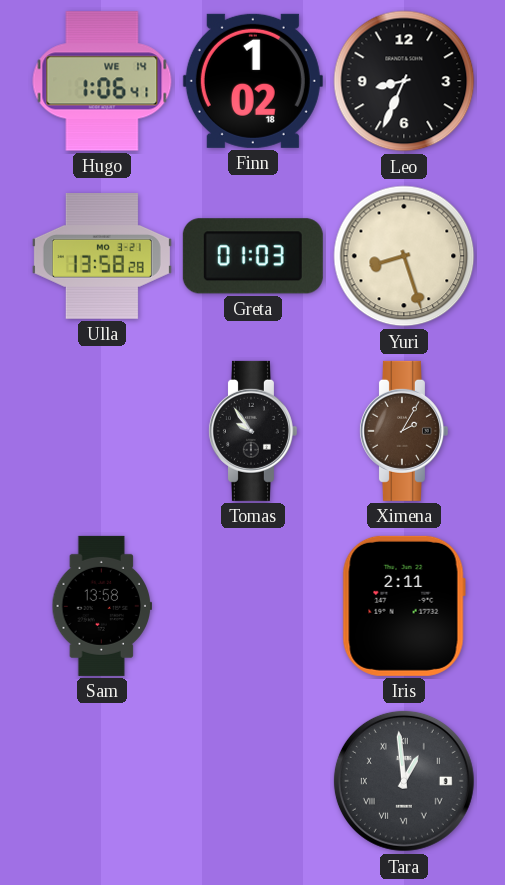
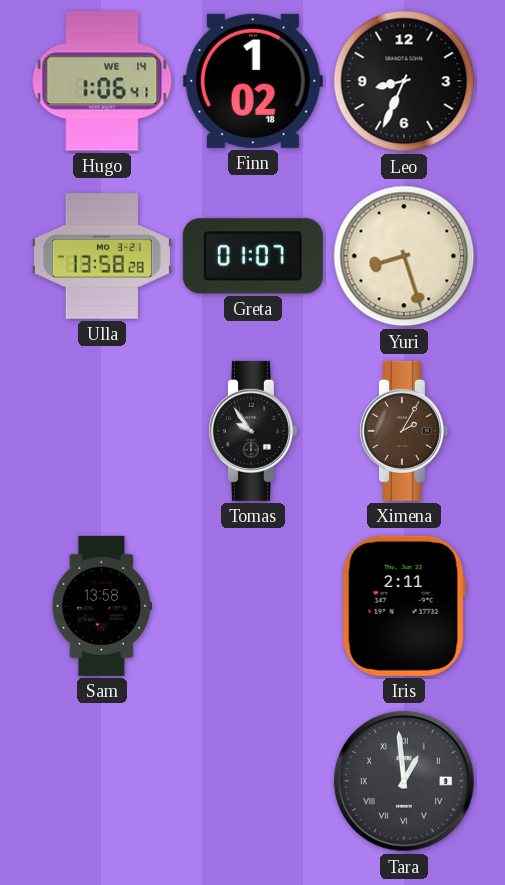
Greta: 01:03 -> 01:07
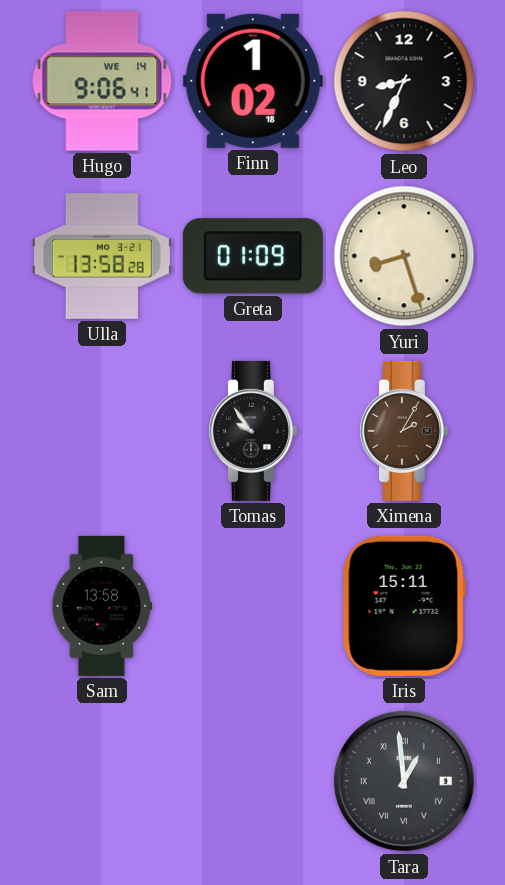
Hugo: 1:06 -> 9:06
Greta: 01:07 -> 01:09
Iris: 2:11 -> 15:11
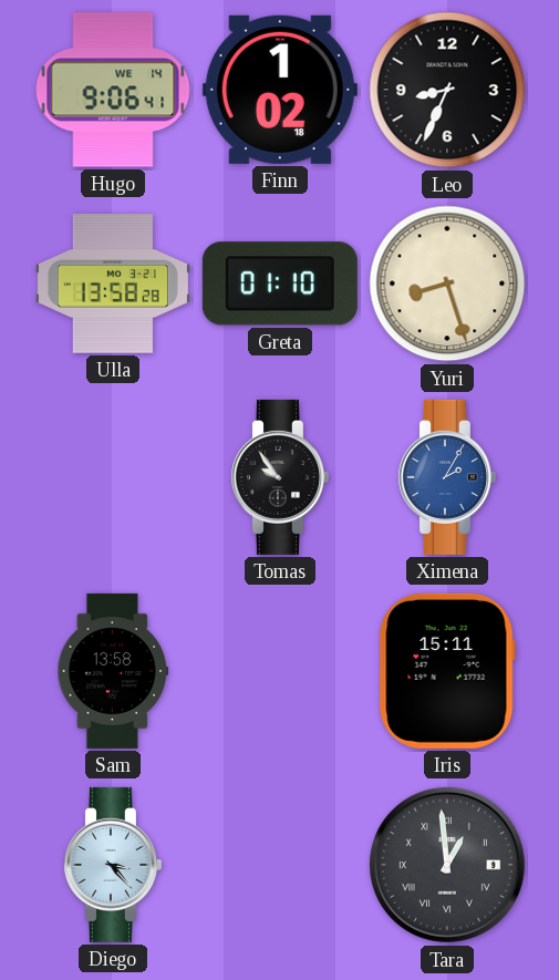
Greta: 01:09 -> 01:10
Ximena dial: brown -> blue
Diego: none -> 3:23
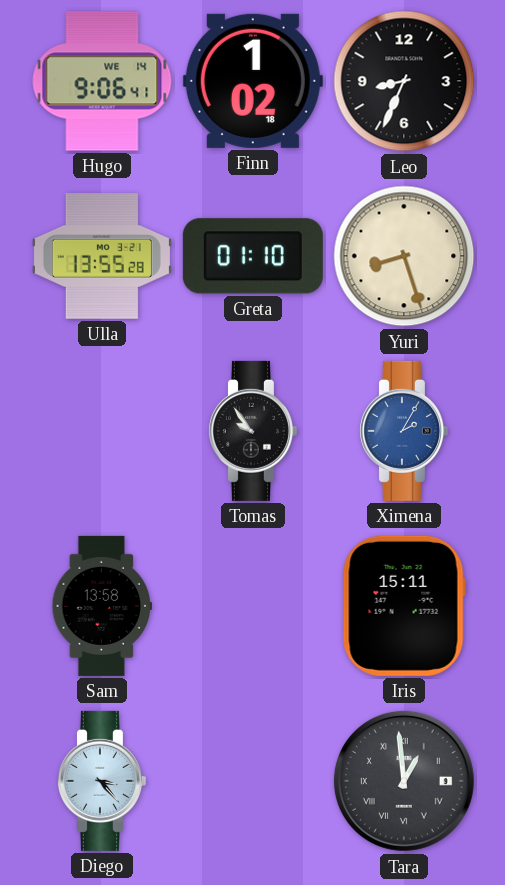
Ulla: 13:58 -> 13:55
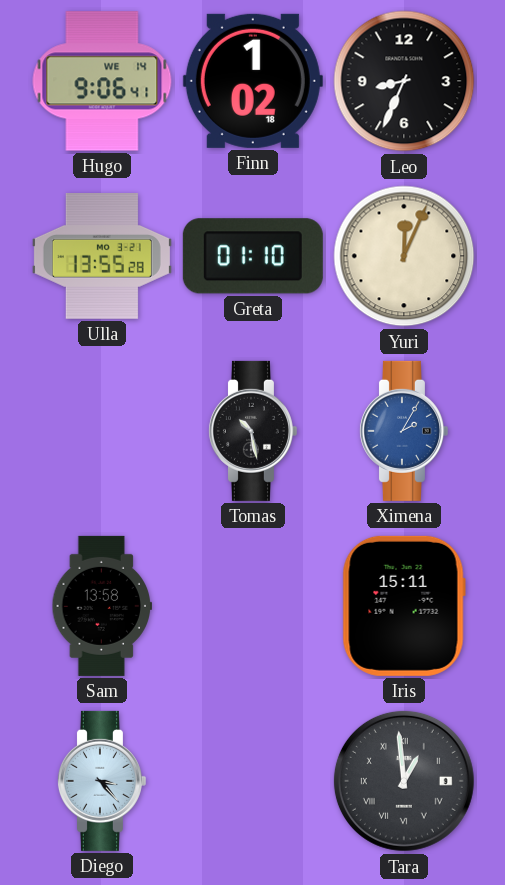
Yuri: 8:27 -> 12:04
Tomas: 9:54 -> 10:28
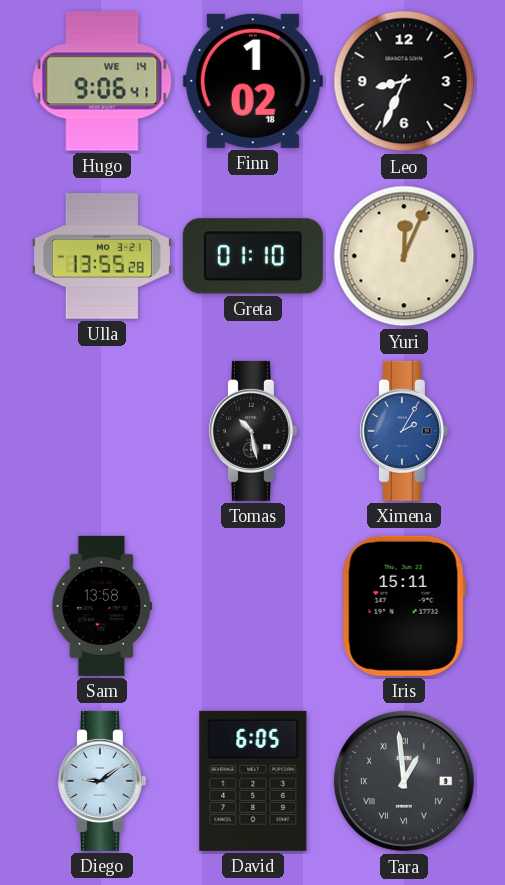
Diego: 3:23 -> 9:09
David: none -> 6:05
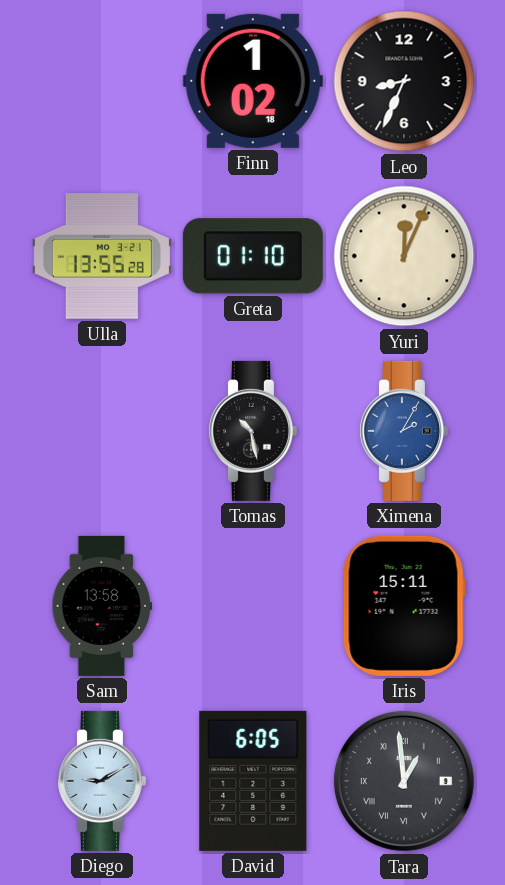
Hugo: 9:06 -> none
Diego: 9:09 -> 9:10
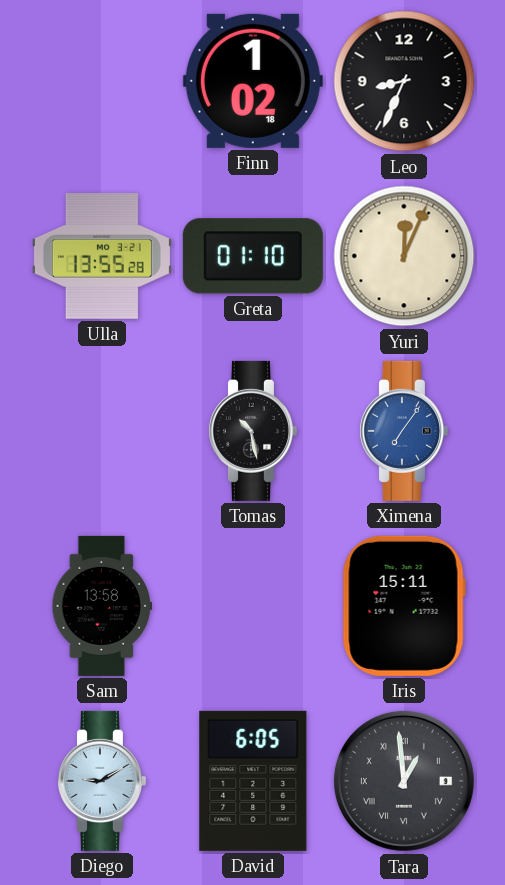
Ximena: 2:05 -> 7:06
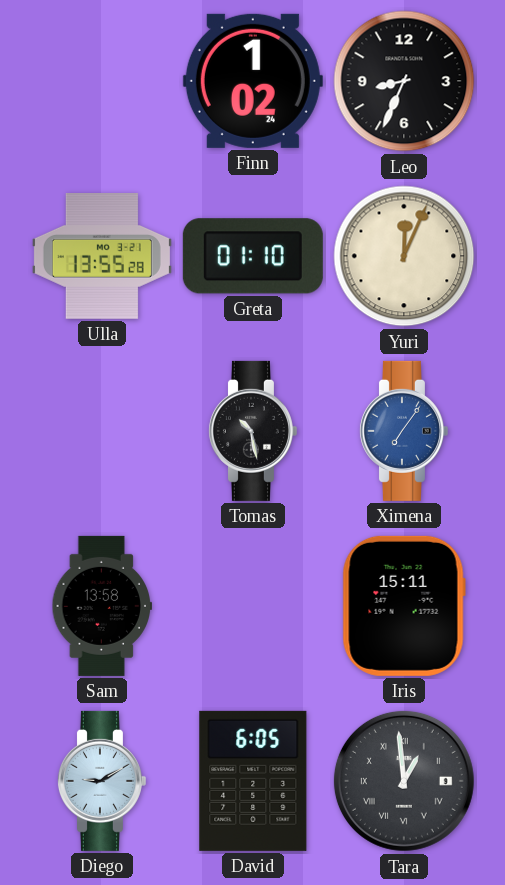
Finn: 1:02:18 -> 1:02:24
